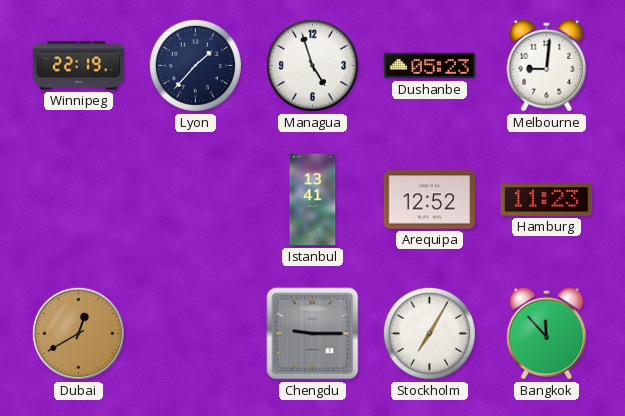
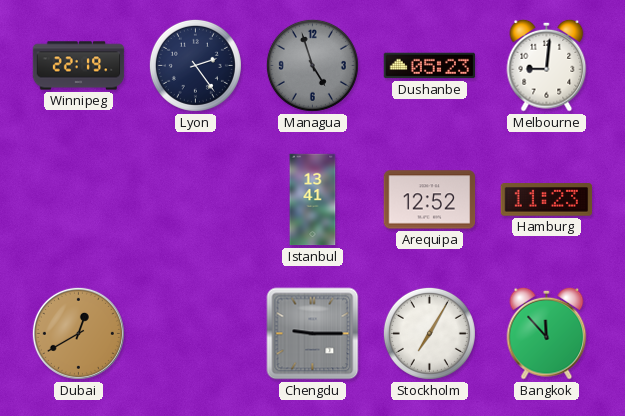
Lyon: 1:37 -> 2:24
Managua dial: white -> grey
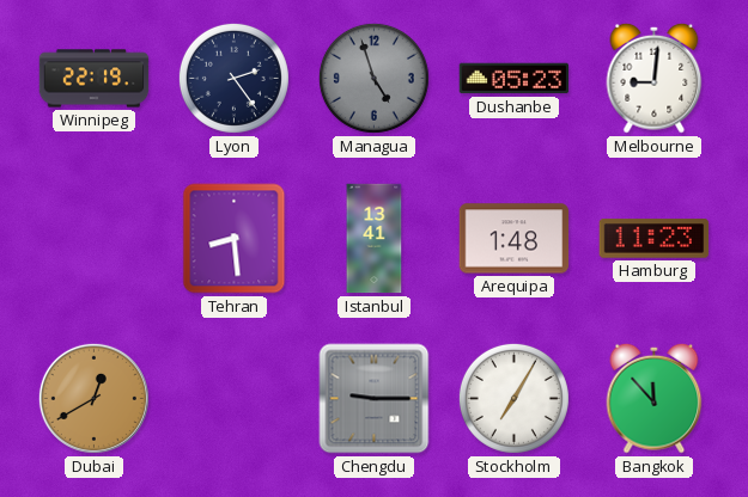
Tehran: none -> 8:29
Arequipa: 12:52 -> 1:48
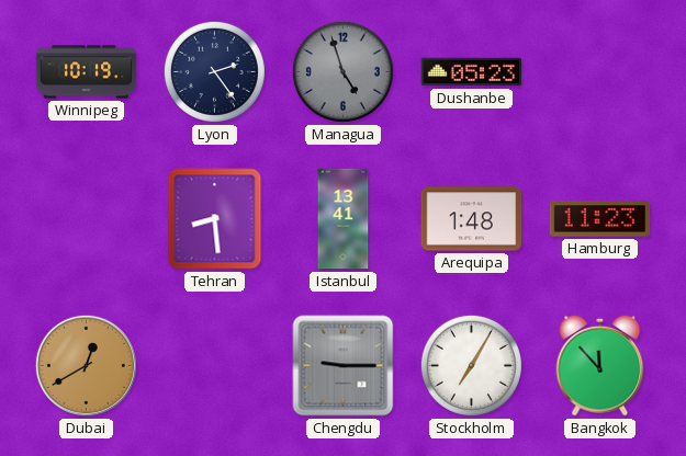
Winnipeg: 22:19 -> 10:19
Melbourne: 9:01 -> none
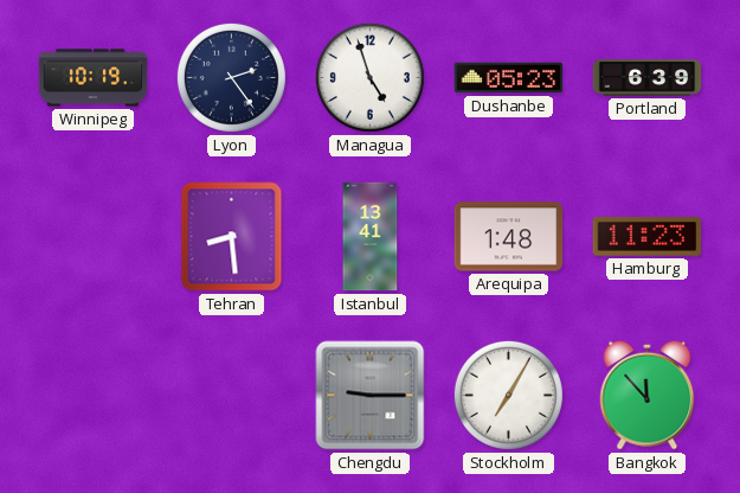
Managua dial: grey -> white
Portland: none -> 6:39
Dubai: 12:40 -> none
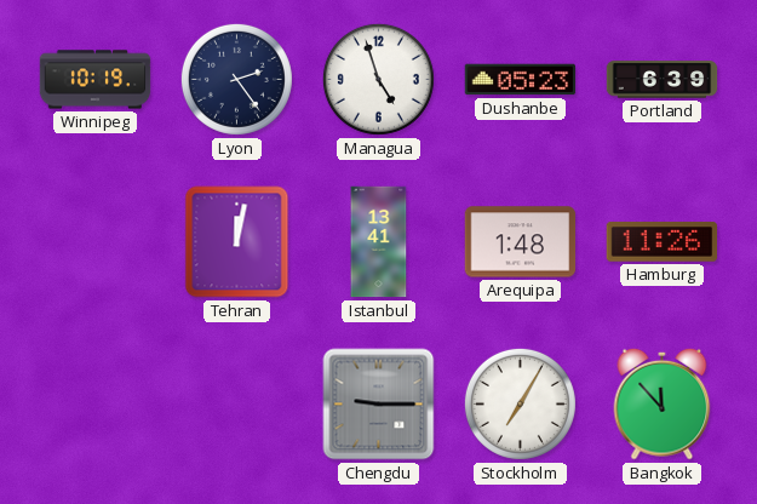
Tehran: 8:29 -> 12:02
Hamburg: 11:23 -> 11:26
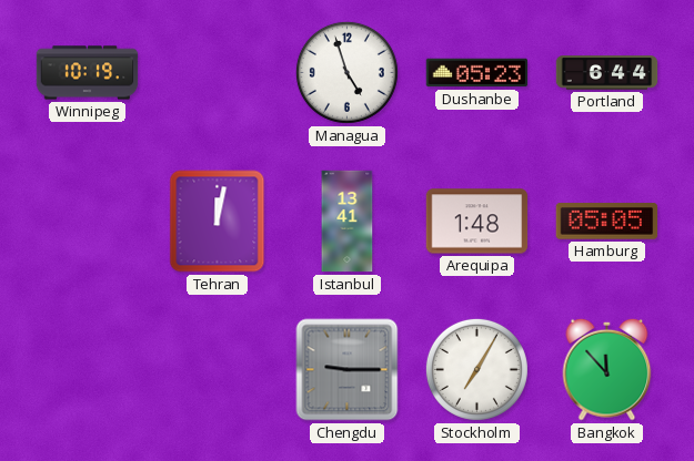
Lyon: 2:24 -> none
Portland: 6:39 -> 6:44
Hamburg: 11:26 -> 05:05
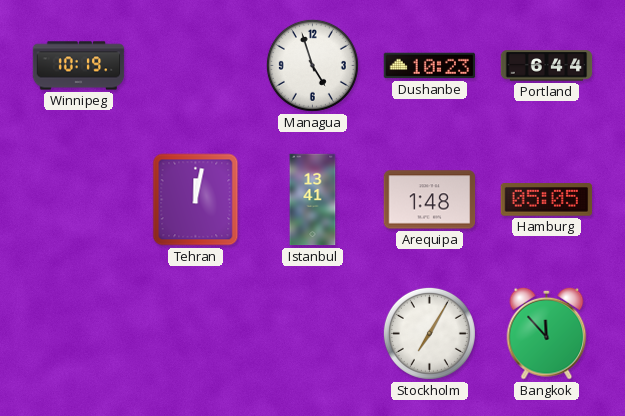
Dushanbe: 05:23 -> 10:23
Chengdu: 9:15 -> none
